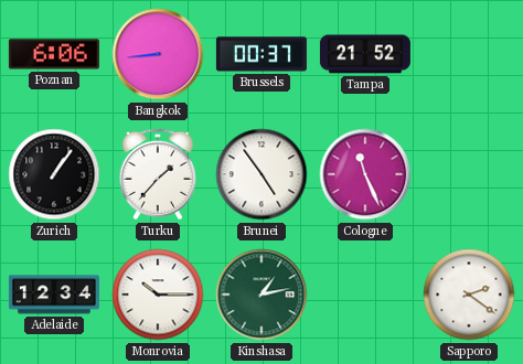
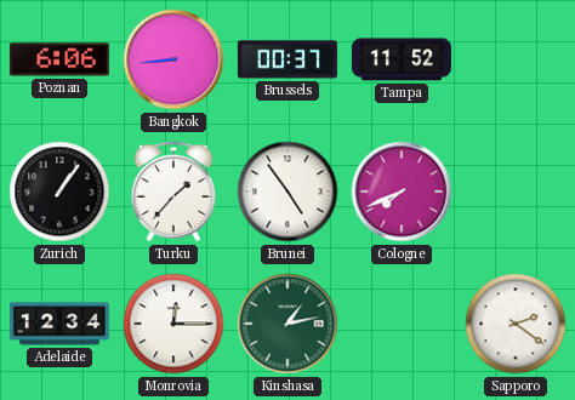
Tampa: 21:52 -> 11:52
Cologne: 11:26 -> 7:41
Monrovia: 10:15 -> 12:15
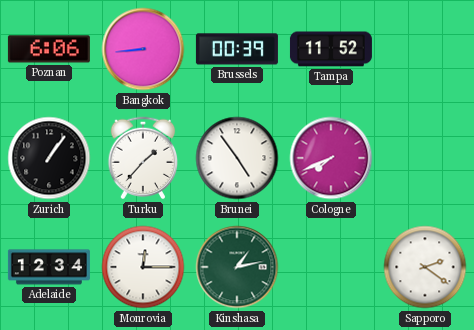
Brussels: 00:37 -> 00:39
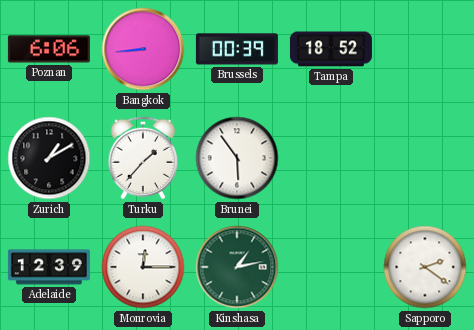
Tampa: 11:52 -> 18:52
Zurich: 1:06 -> 1:10
Brunei: 4:54 -> 5:54
Cologne: 7:41 -> none
Adelaide: 12:34 -> 12:39
